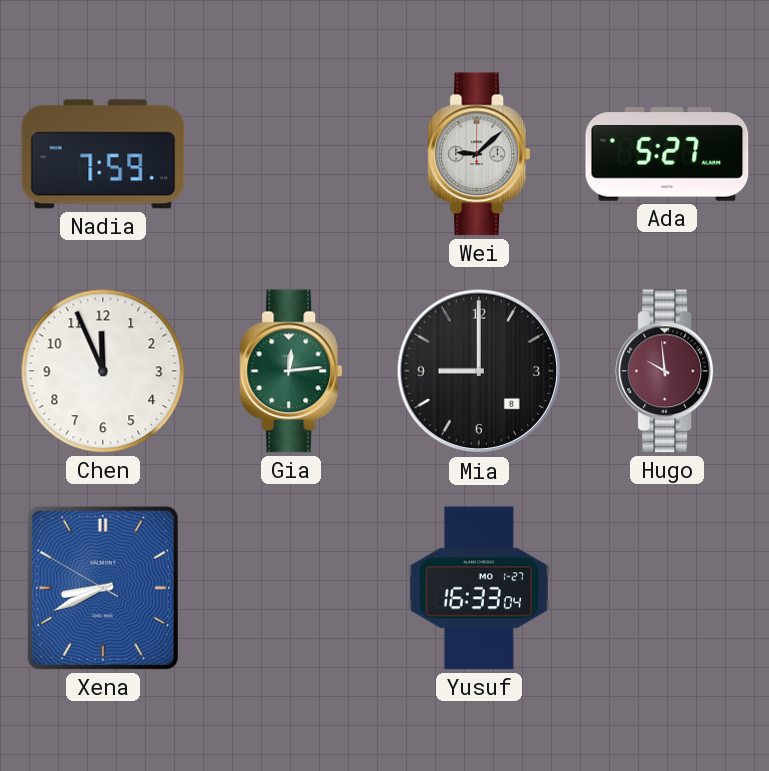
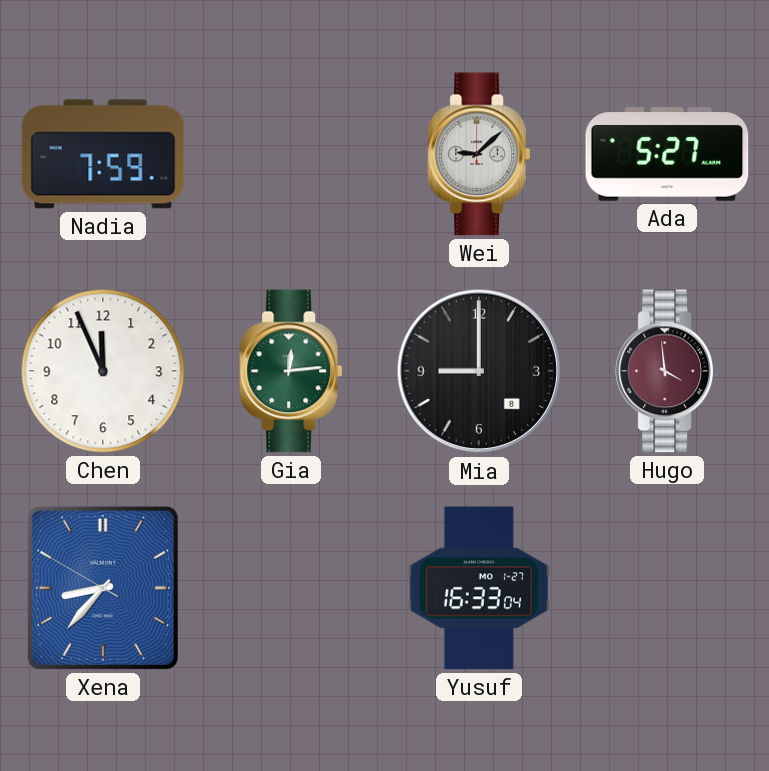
Hugo: 9:59 -> 3:59
Xena: 8:40 -> 8:36
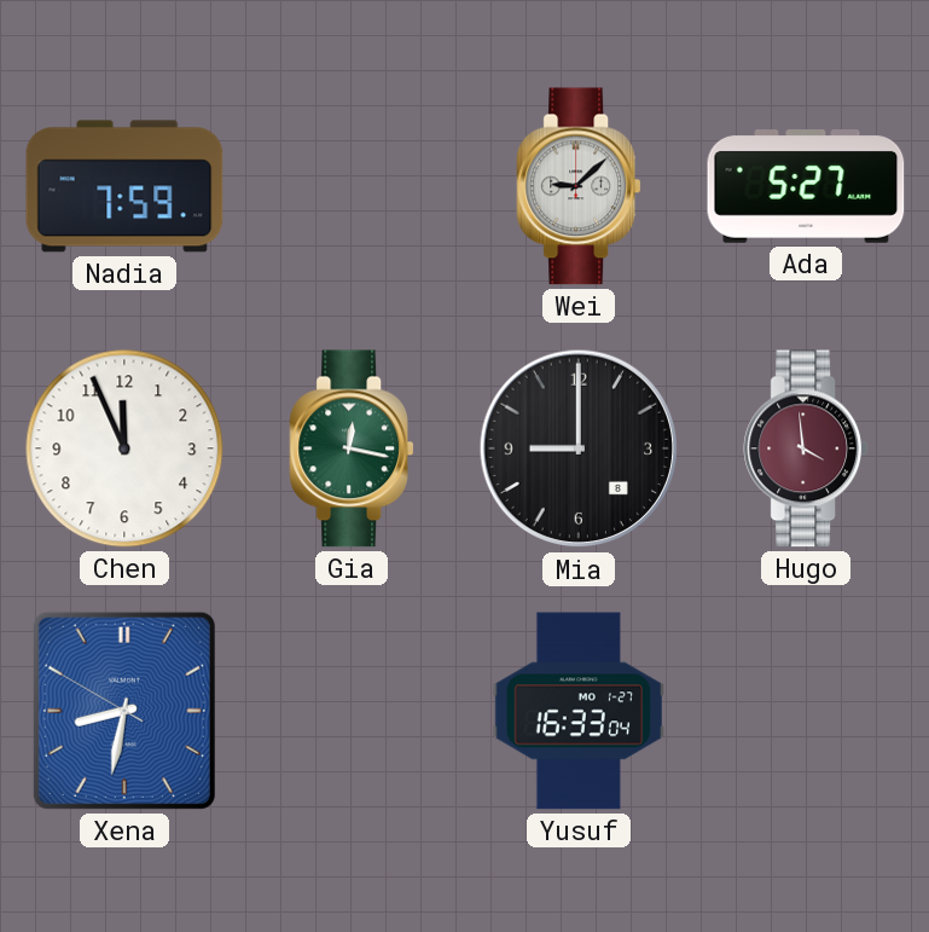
Gia: 12:14 -> 12:17
Xena: 8:36 -> 8:31
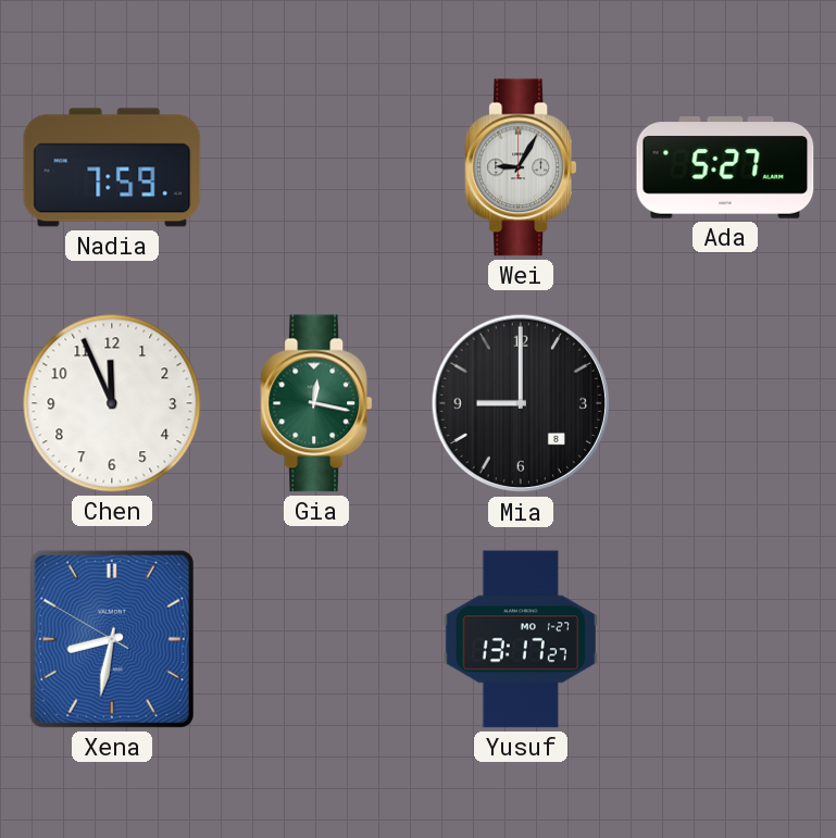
Wei: 9:08 -> 9:05
Hugo: 3:59 -> none
Yusuf: 16:33 -> 13:17
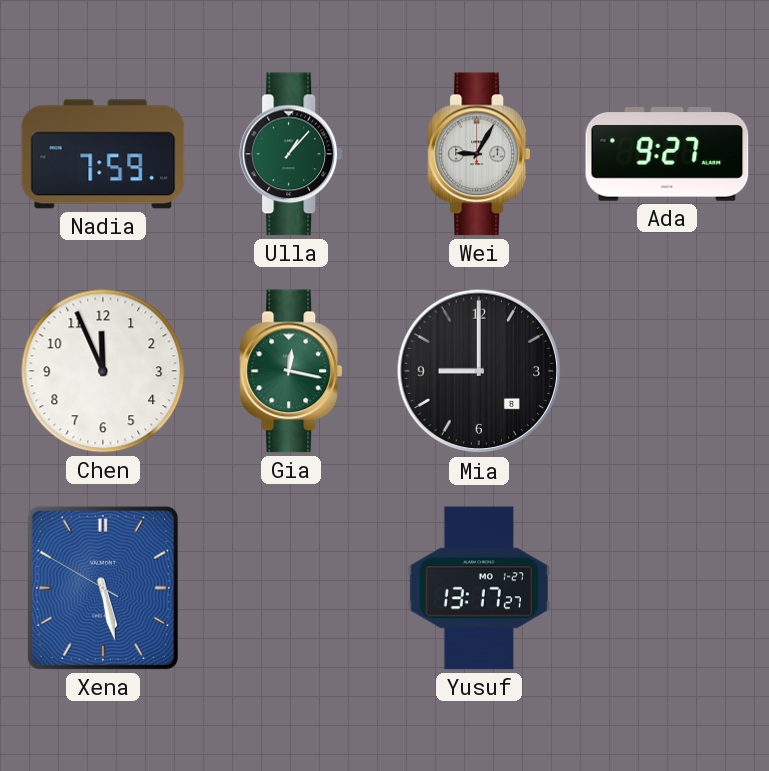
Ulla: none -> 1:07
Ada: 5:27 -> 9:27
Xena: 8:31 -> 5:27
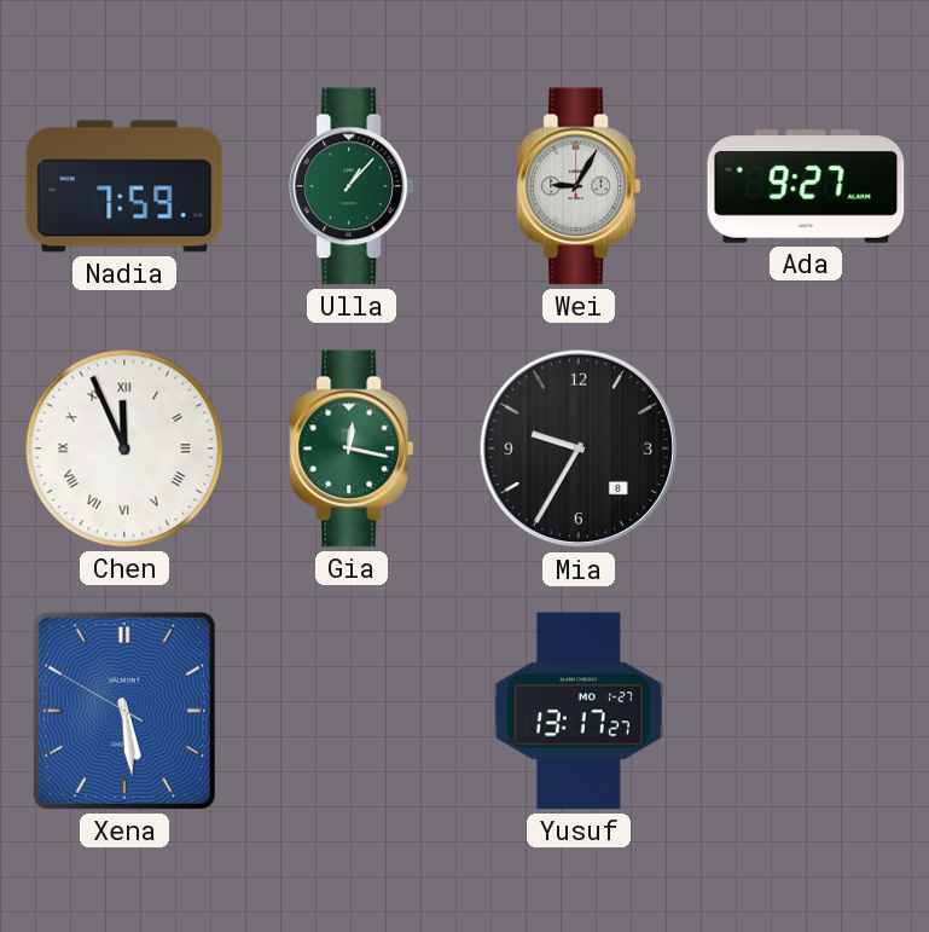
Chen numerals: Arabic -> Roman
Mia: 9:00 -> 9:35
Xena: 5:27 -> 5:28
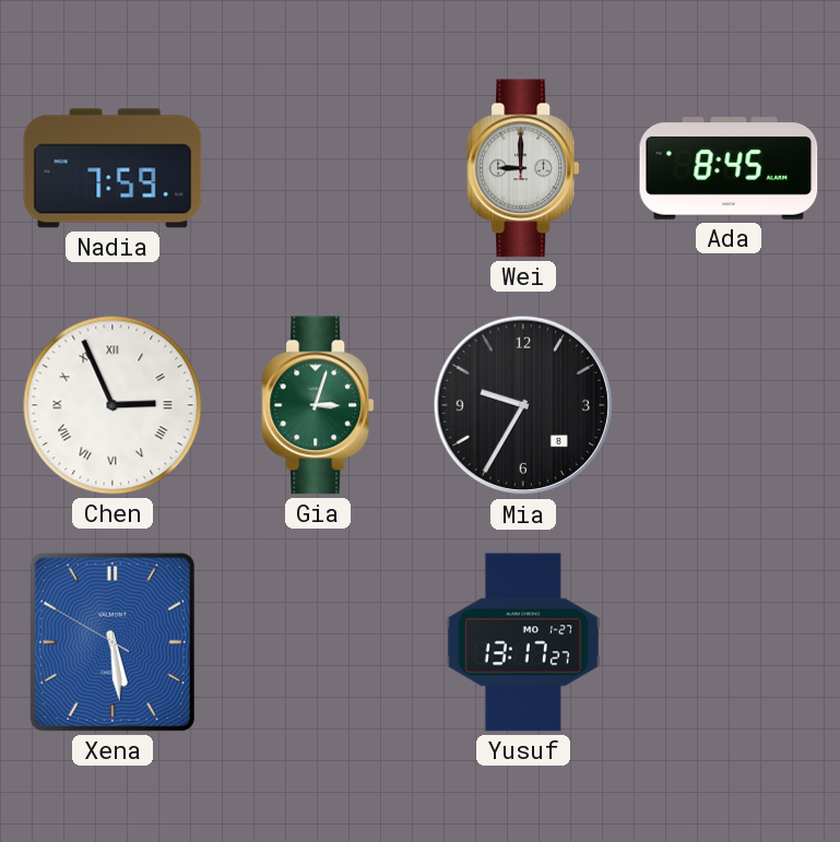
Ulla: 1:07 -> none
Wei: 9:05 -> 9:00
Ada: 9:27 -> 8:45
Chen: 11:56 -> 2:56
Gia: 12:17 -> 3:03
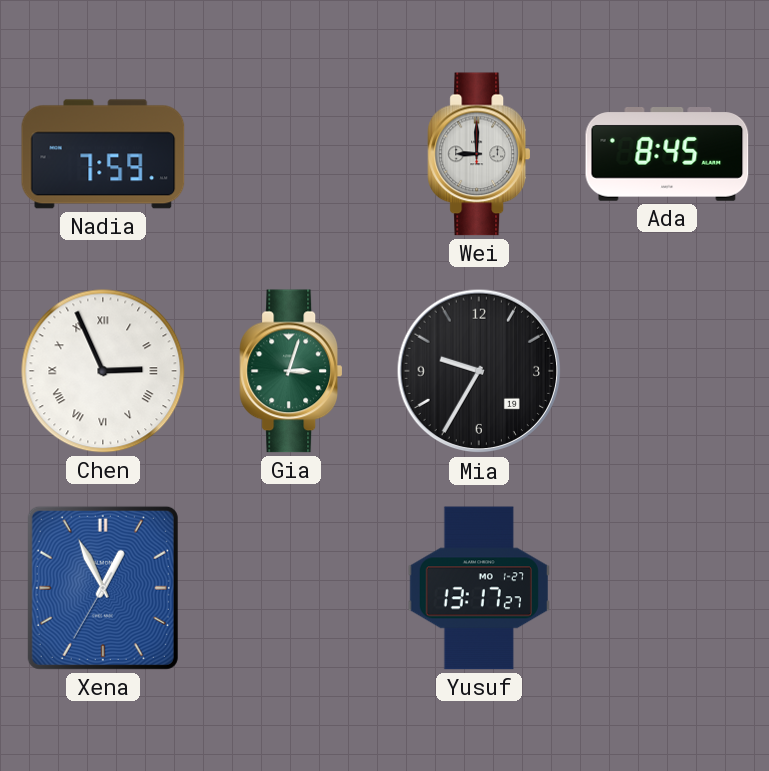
Mia date: 8 -> 19
Xena: 5:28 -> 12:55
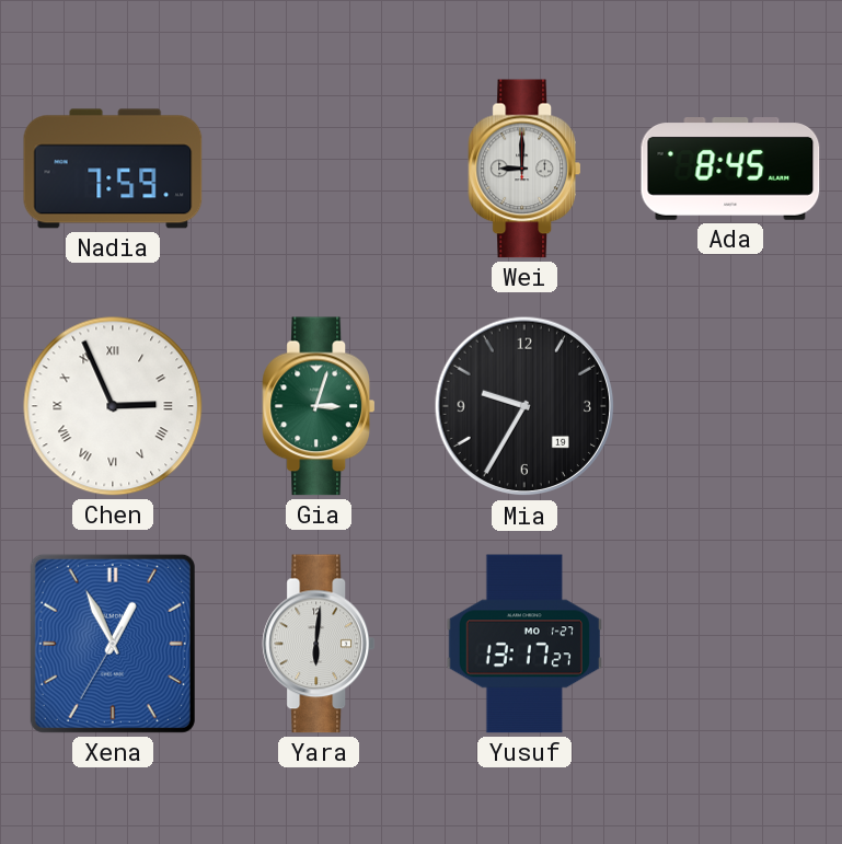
Yara: none -> 6:01
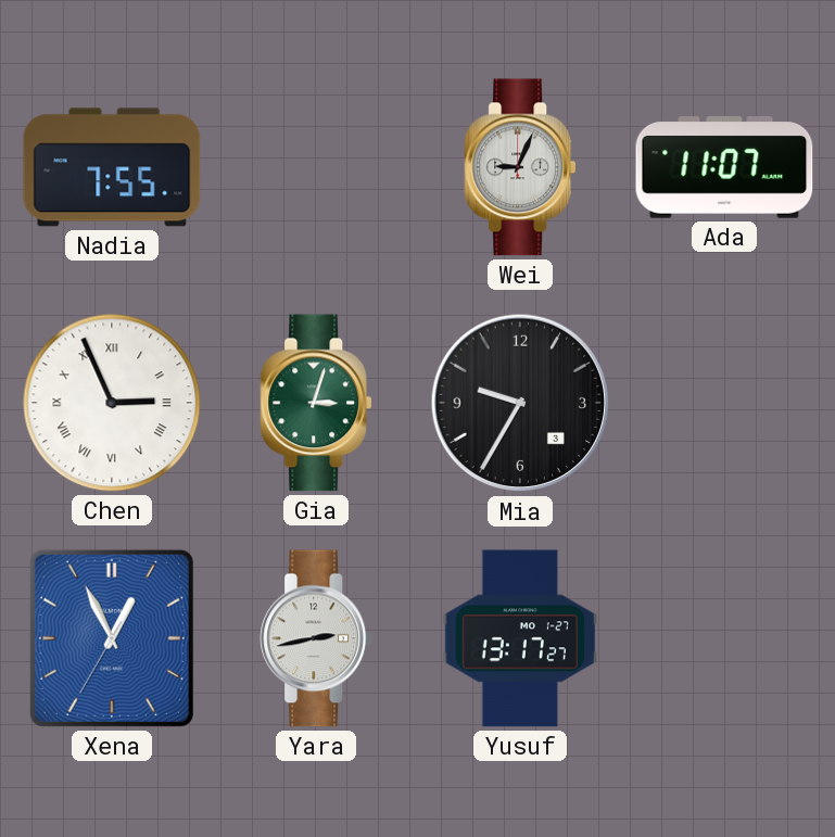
Nadia: 7:59 -> 7:55
Wei: 9:00 -> 9:04
Ada: 8:45 -> 11:07
Mia date: 19 -> 3
Yara: 6:01 -> 2:43
